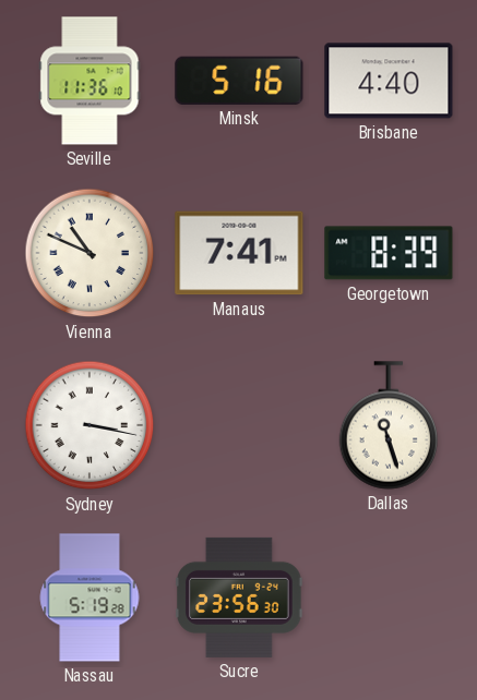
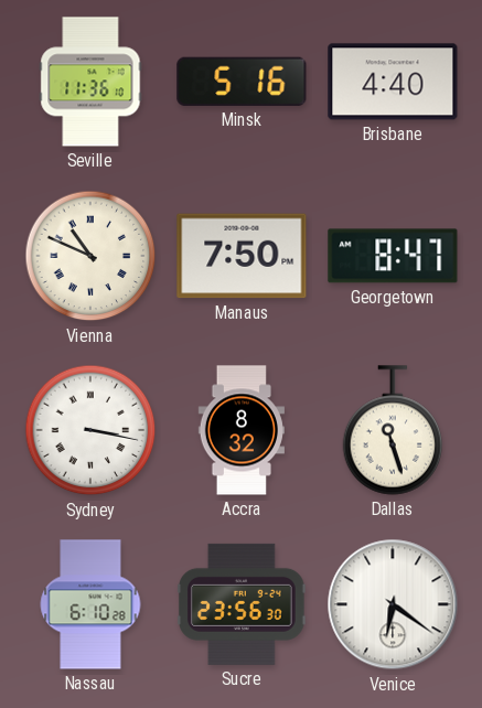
Manaus: 7:41 -> 7:50
Georgetown: 8:39 -> 8:47
Accra: none -> 8:32
Nassau: 5:19 -> 6:10
Venice: none -> 6:21
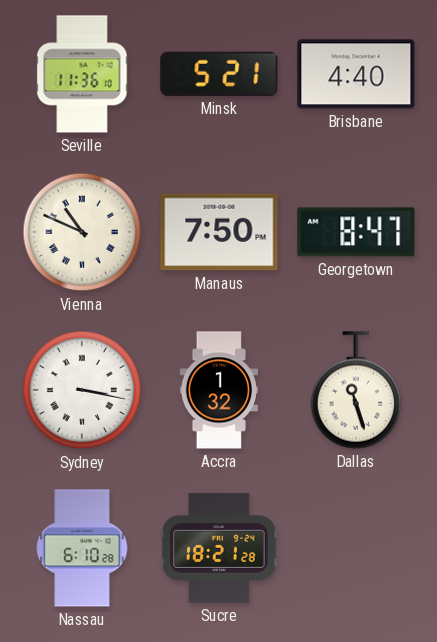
Minsk: 5:16 -> 5:21
Accra: 8:32 -> 1:32
Sucre: 23:56 -> 18:21
Venice: 6:21 -> none
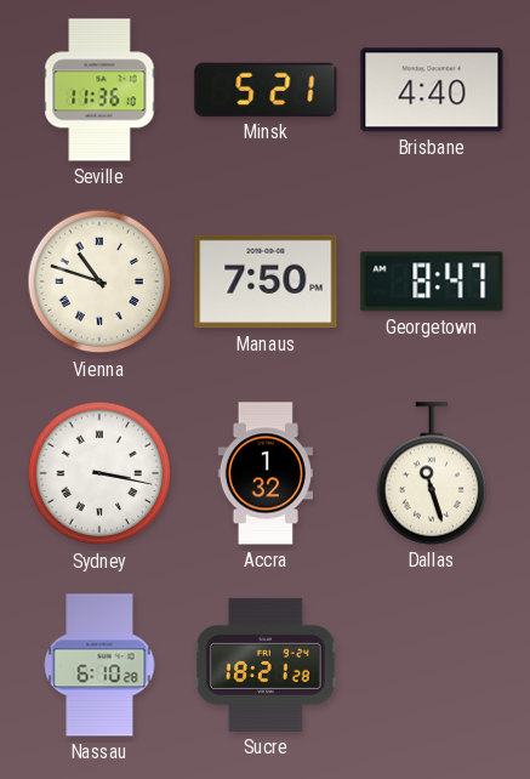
Vienna: 10:49 -> 10:48
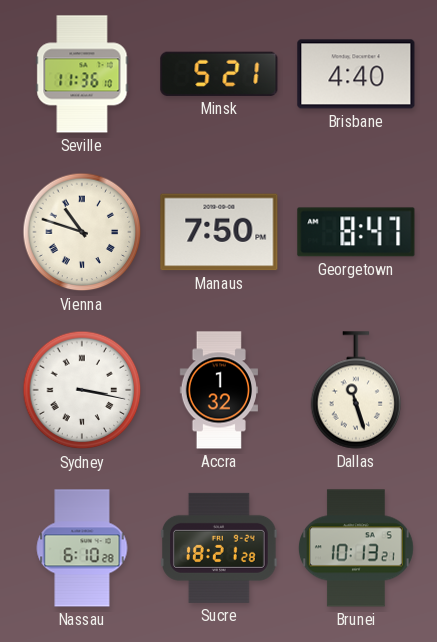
Brunei: none -> 10:13
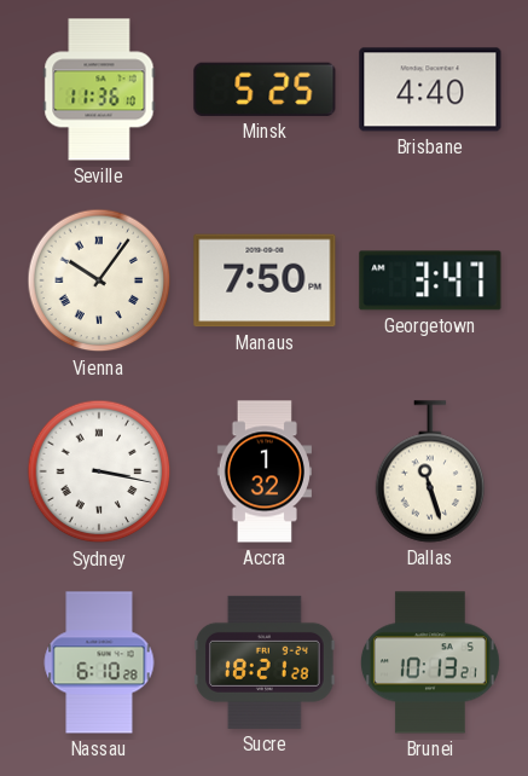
Minsk: 5:21 -> 5:25
Vienna: 10:48 -> 10:06
Georgetown: 8:47 -> 3:47
